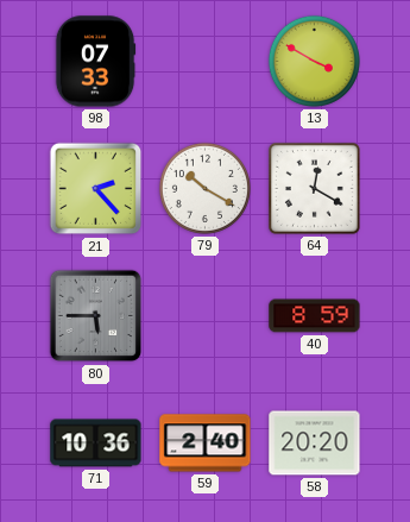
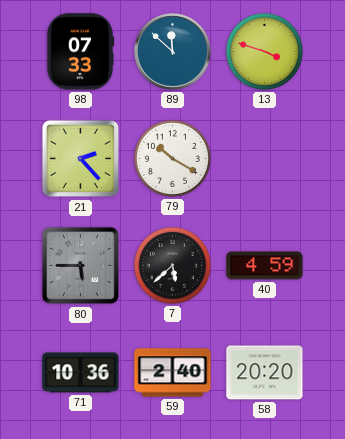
89: none -> 11:52
13: 3:50 -> 3:48
64: 12:20 -> none
7: none -> 5:38
40: 8:59 -> 4:59
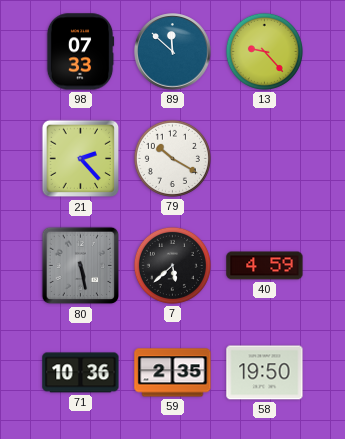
13: 3:48 -> 9:23
80: 5:45 -> 5:28
59: 2:40 -> 2:35
58: 20:20 -> 19:50
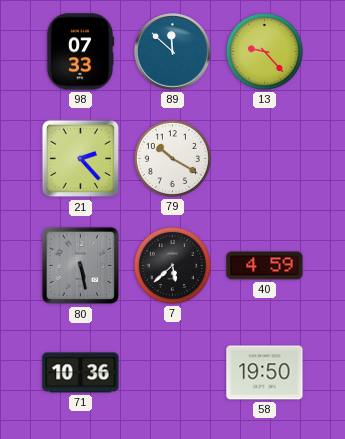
59: 2:35 -> none
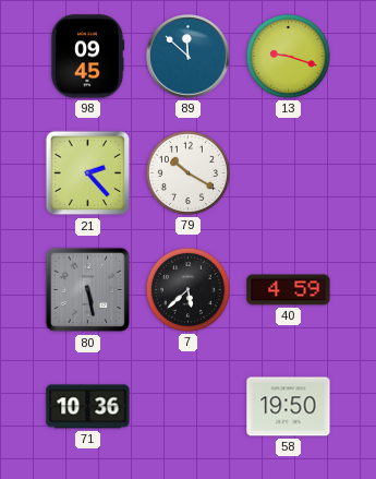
98: 07:33 -> 09:45
13: 9:23 -> 9:18
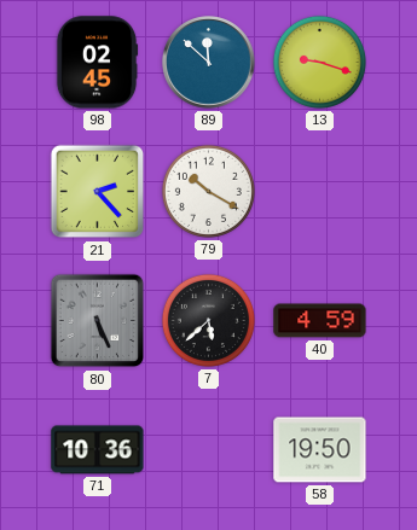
98: 09:45 -> 02:45
80: 5:28 -> 5:26
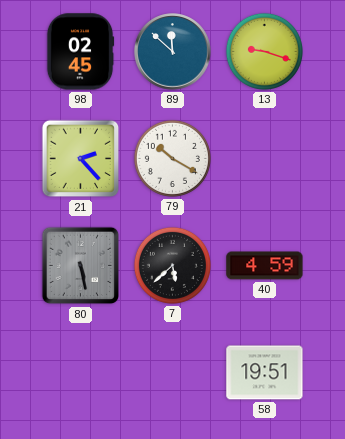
80: 5:26 -> 5:28
71: 10:36 -> none
58: 19:50 -> 19:51
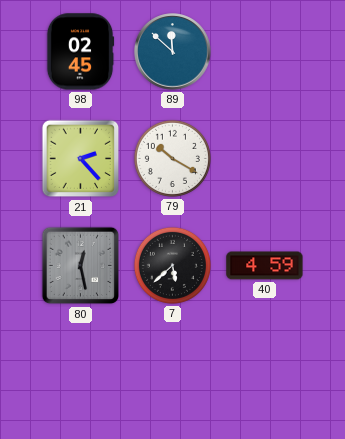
13: 9:18 -> none
80: 5:28 -> 12:28
58: 19:51 -> none
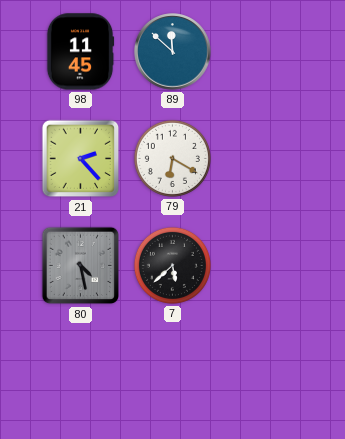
98: 02:45 -> 11:45
79: 10:20 -> 6:20
80: 12:28 -> 4:28
40: 4:59 -> none
